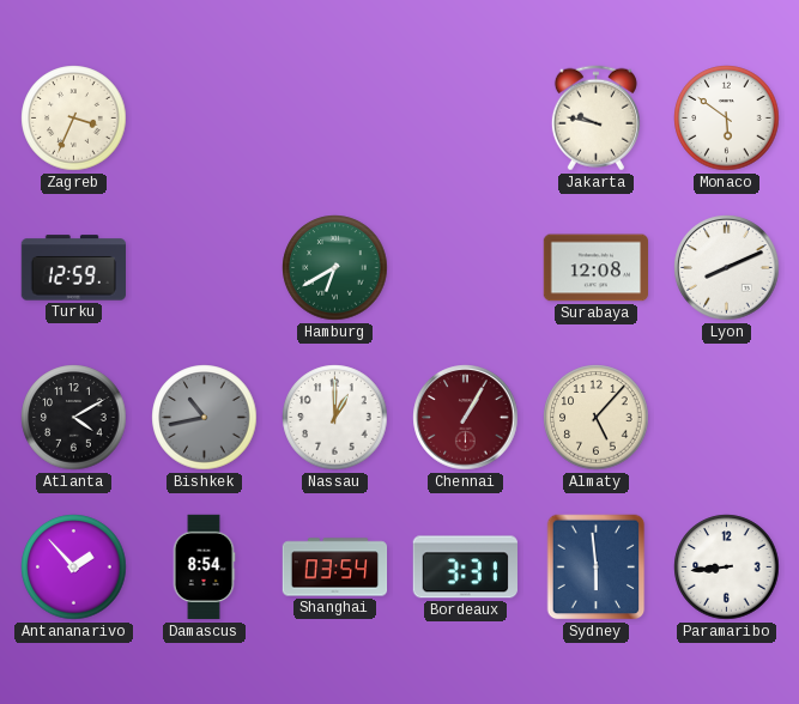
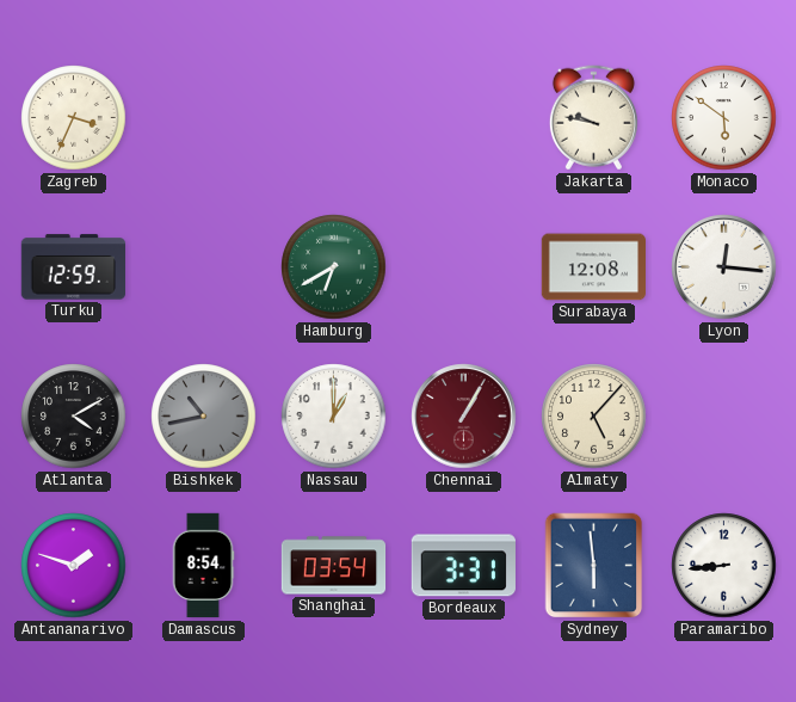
Lyon: 8:11 -> 12:16
Antananarivo: 1:53 -> 1:48
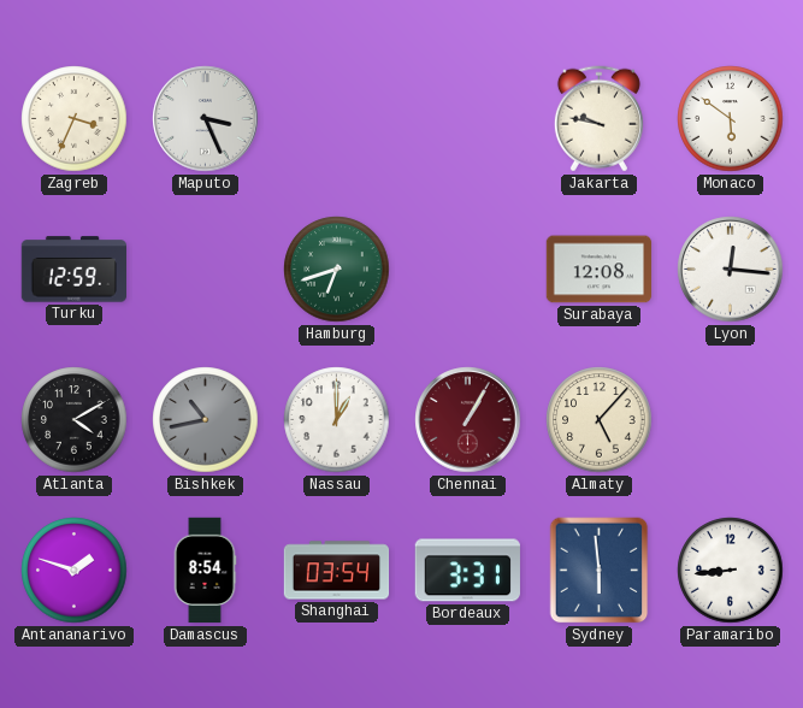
Maputo: none -> 3:26
Hamburg: 6:40 -> 6:42
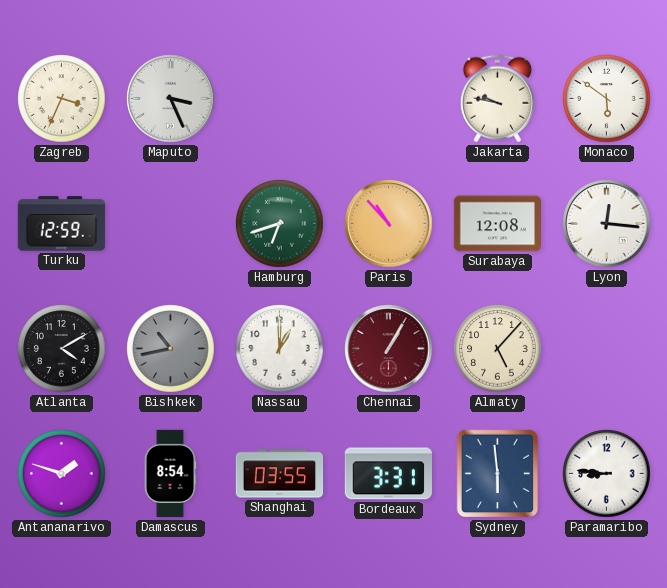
Paris: none -> 10:53
Shanghai: 03:54 -> 03:55
Paramaribo: 8:44 -> 8:46
